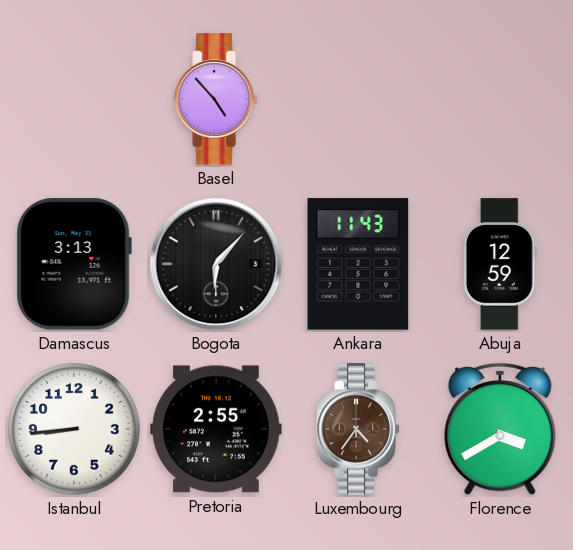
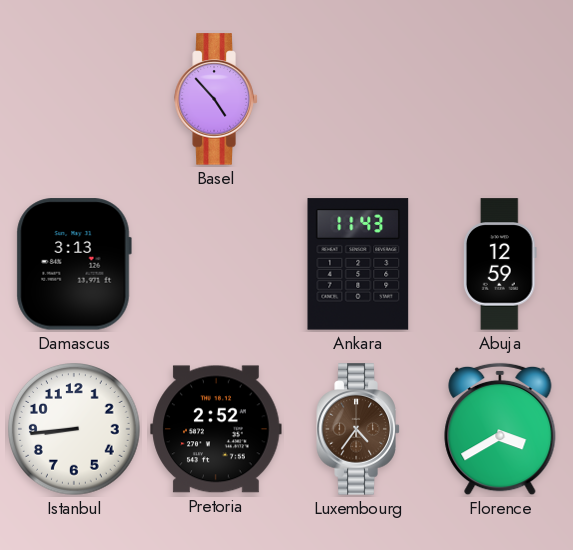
Bogota: 6:07 -> none
Pretoria: 2:55 -> 2:52
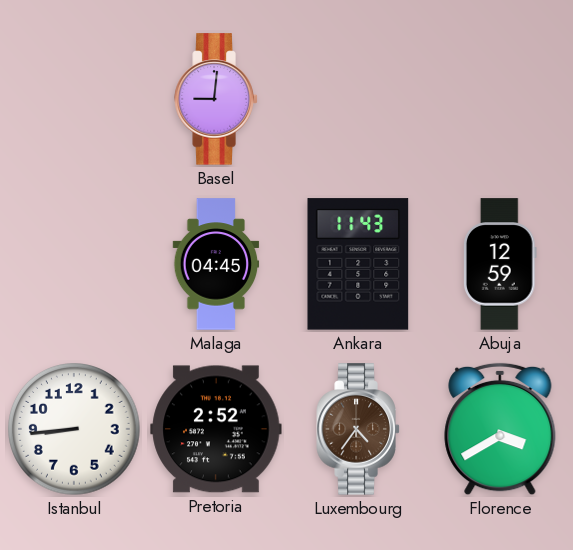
Basel: 4:53 -> 9:01
Damascus: 3:13 -> none
Malaga: none -> 04:45
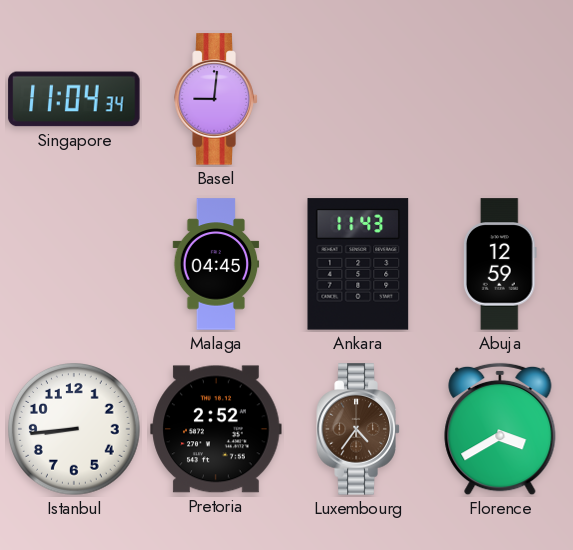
Singapore: none -> 11:04
